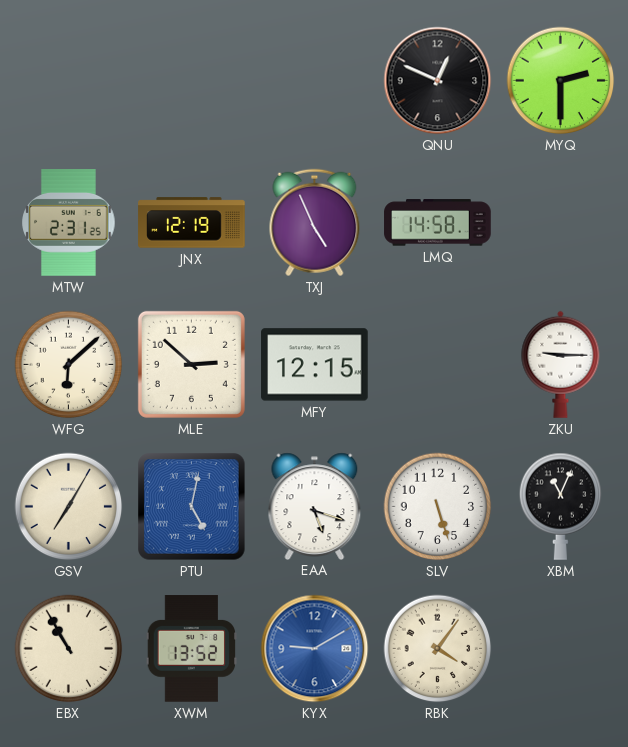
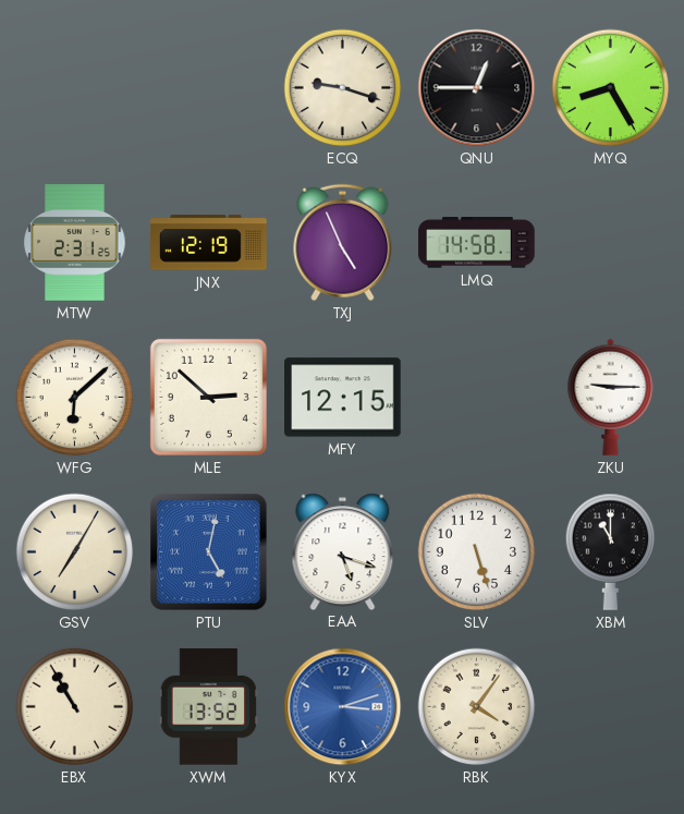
ECQ: none -> 9:18
QNU: 12:49 -> 12:45
MYQ: 2:30 -> 8:25
XBM: 11:04 -> 11:00
KYX: 9:10 -> 3:12
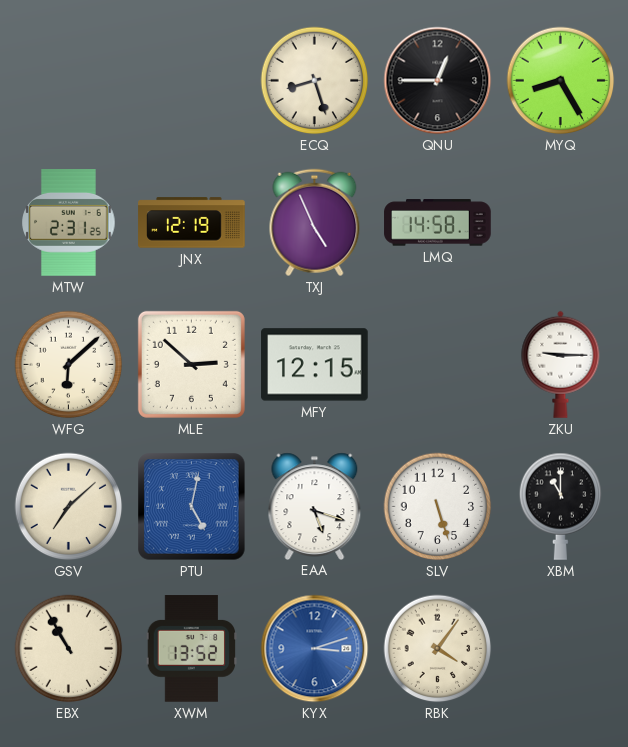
ECQ: 9:18 -> 8:27
GSV: 7:05 -> 7:08
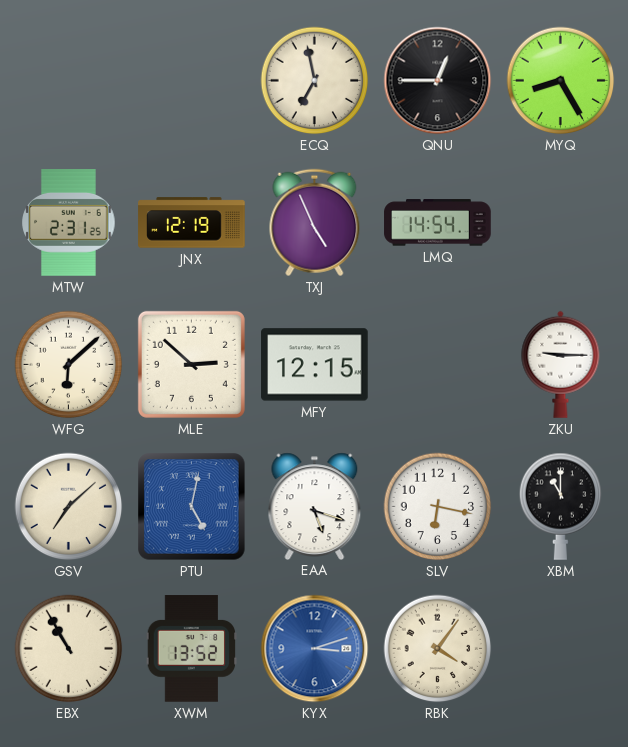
ECQ: 8:27 -> 6:58
LMQ: 14:58 -> 14:54
SLV: 5:27 -> 6:17
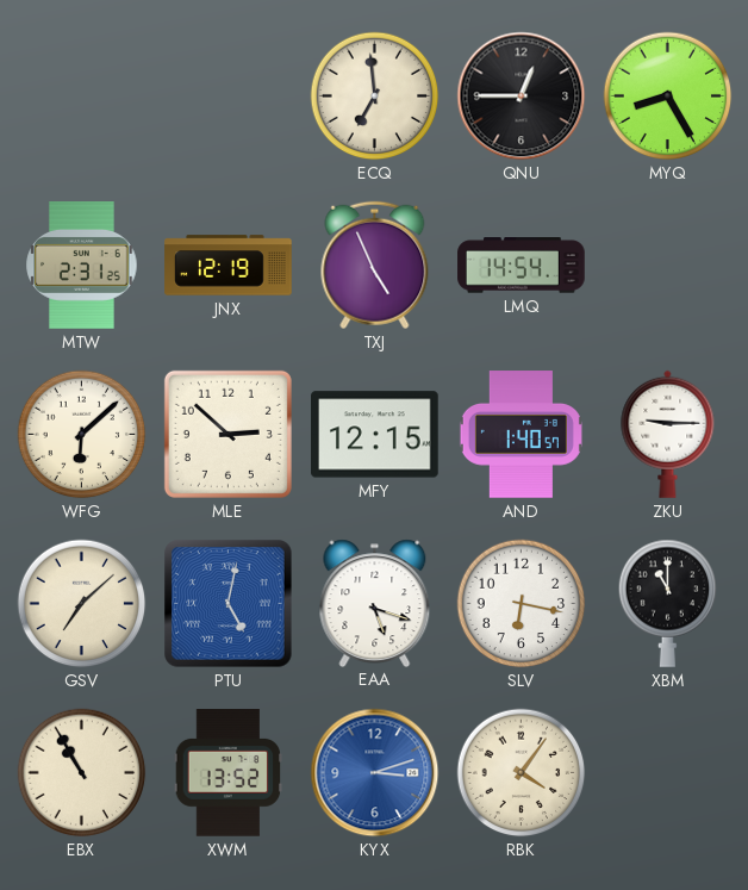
ECQ: 6:58 -> 6:59
AND: none -> 1:40
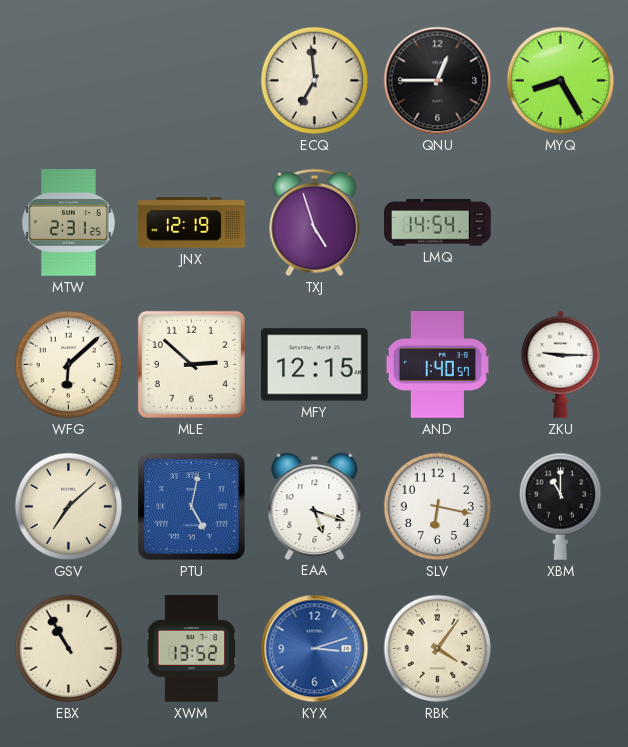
TXJ: 4:56 -> 4:57
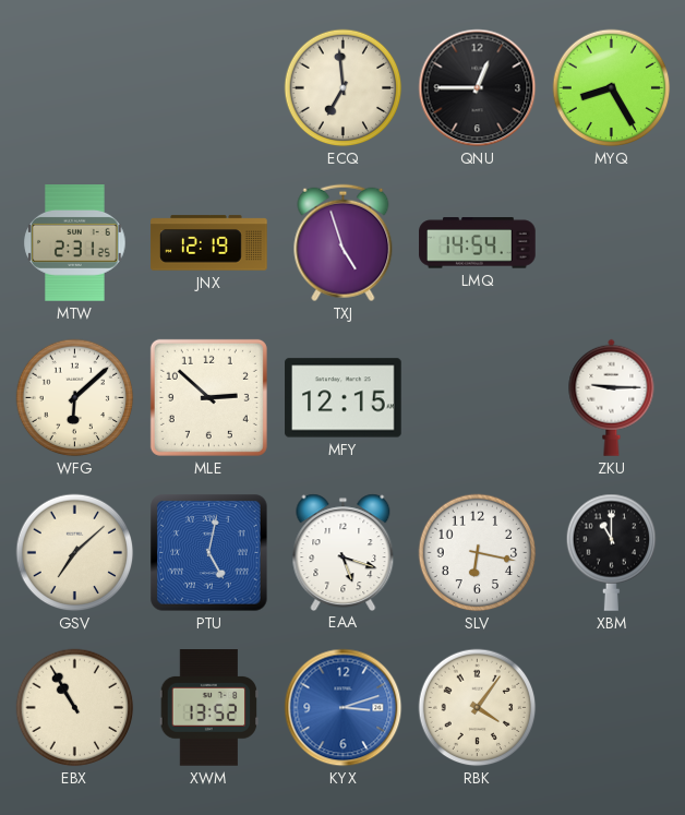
AND: 1:40 -> none
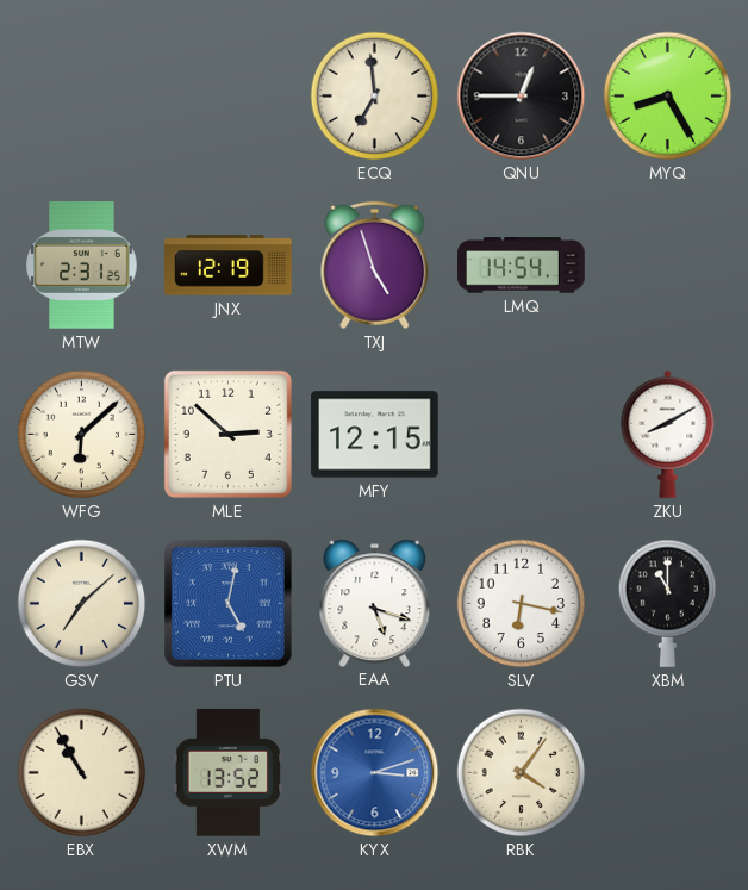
ZKU: 9:15 -> 8:10
